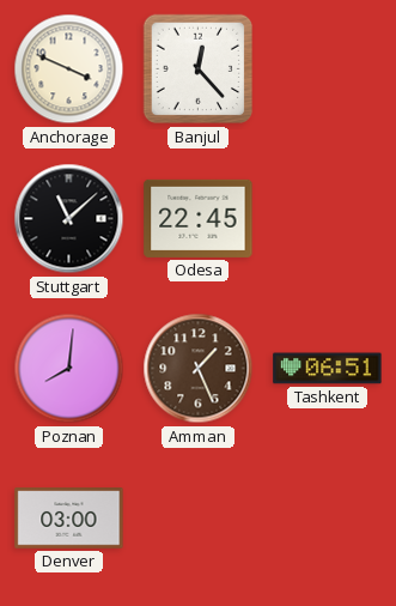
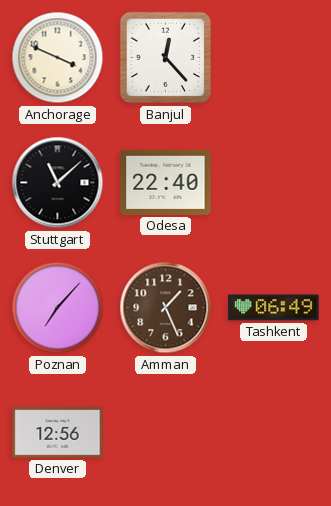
Odesa: 22:45 -> 22:40
Poznan: 8:01 -> 7:07
Tashkent: 06:51 -> 06:49
Denver: 03:00 -> 12:56
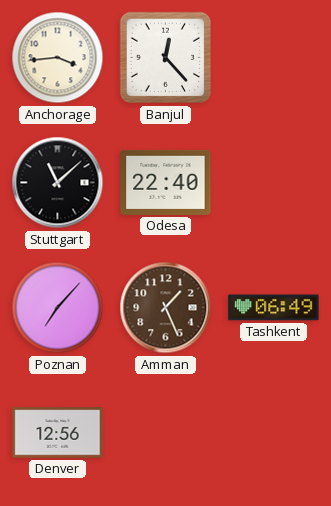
Anchorage: 3:49 -> 3:44
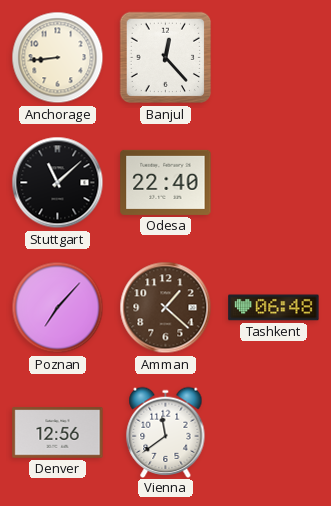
Anchorage: 3:44 -> 8:44
Amman: 1:26 -> 1:22
Tashkent: 06:49 -> 06:48
Vienna: none -> 11:39
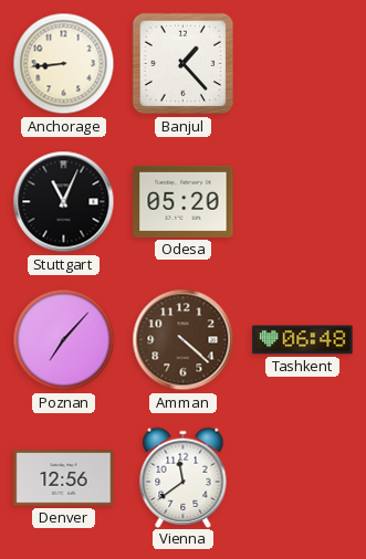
Banjul: 12:23 -> 1:23
Stuttgart: 11:08 -> 11:04
Odesa: 22:40 -> 05:20
Amman: 1:22 -> 4:22
